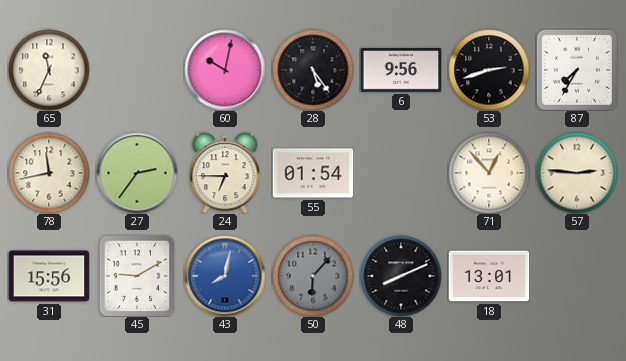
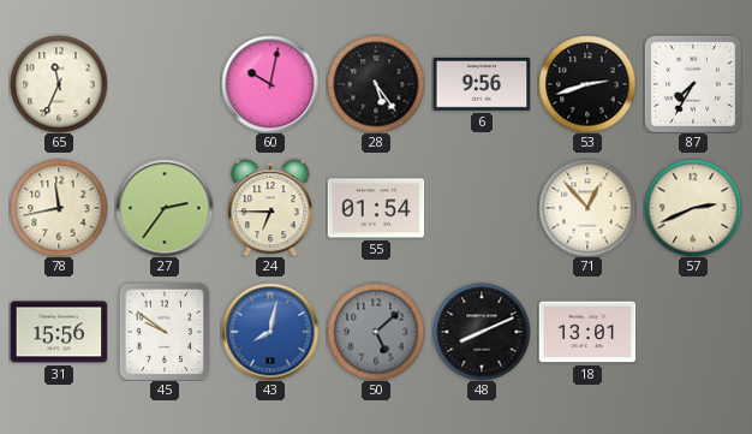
57: 2:46 -> 2:41
45: 9:10 -> 9:51
50: 6:07 -> 5:08
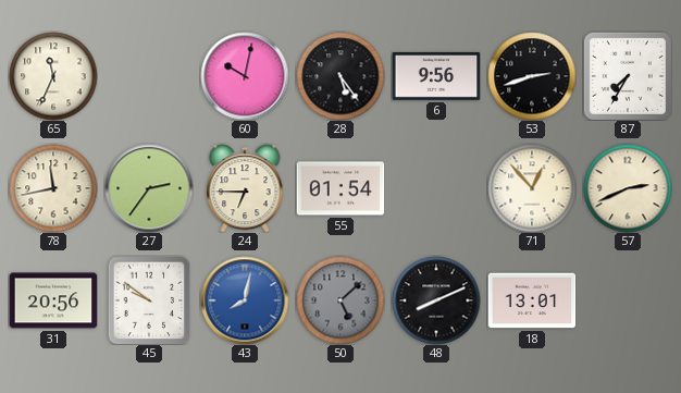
31: 15:56 -> 20:56
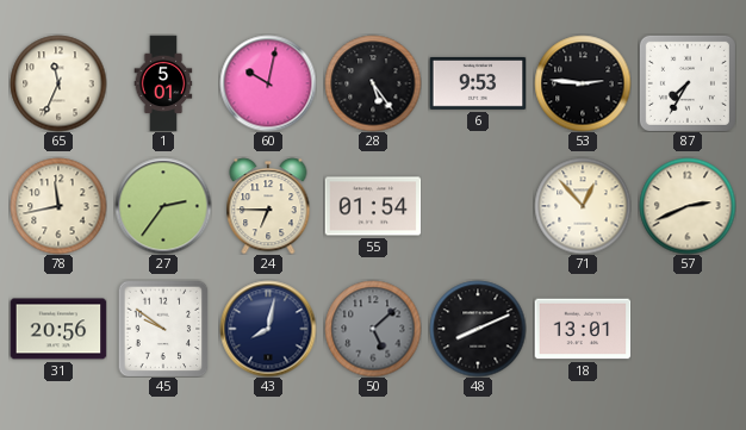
1: none -> 5:01
6: 9:56 -> 9:53
53: 2:42 -> 2:46
43 dial: blue -> navy
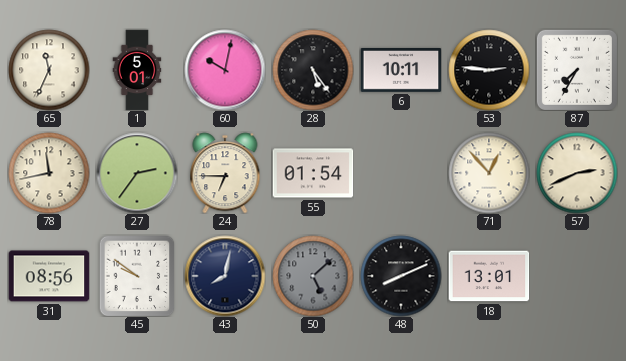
6: 9:53 -> 10:11
31: 20:56 -> 08:56
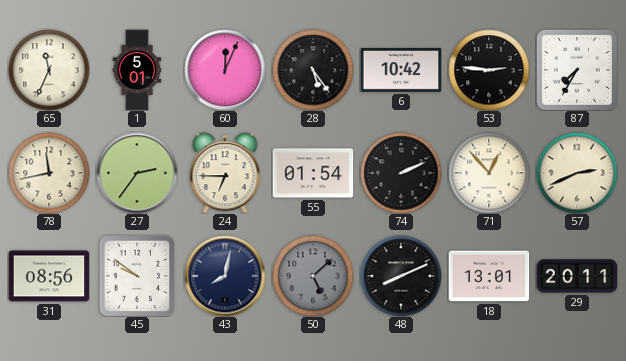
60: 10:02 -> 12:04
6: 10:11 -> 10:42
74: none -> 2:11
29: none -> 20:11
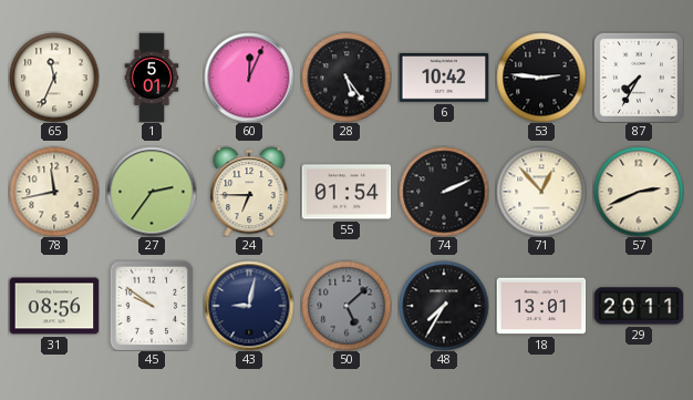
43: 8:02 -> 9:02
48: 8:11 -> 7:35
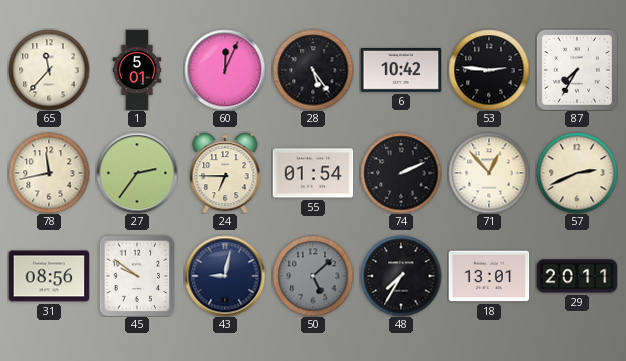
65: 11:34 -> 11:37
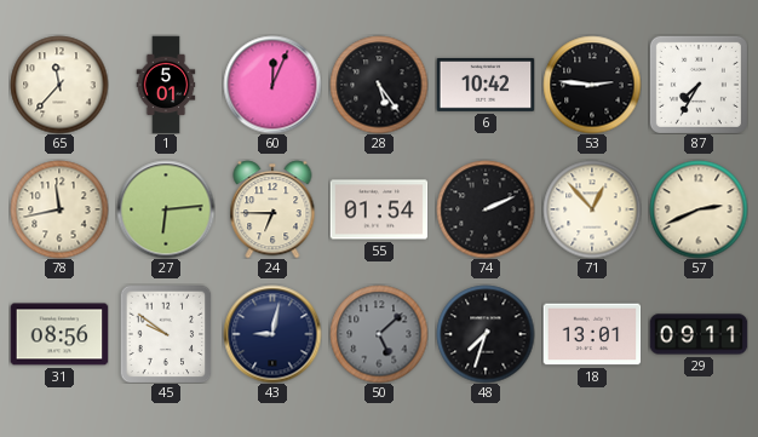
27: 2:36 -> 6:14
48: 7:35 -> 7:33
29: 20:11 -> 09:11
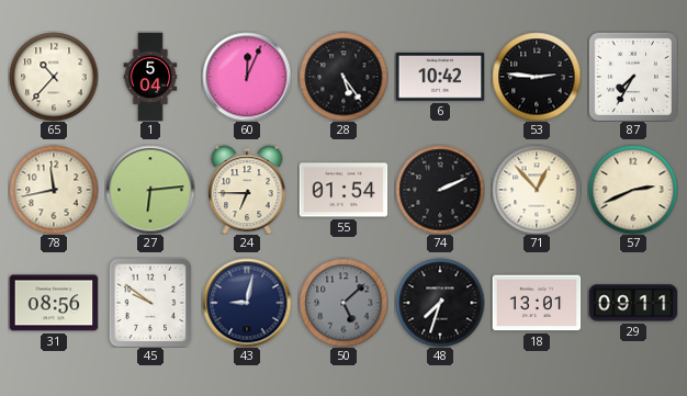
65: 11:37 -> 10:37
1: 5:01 -> 5:04
